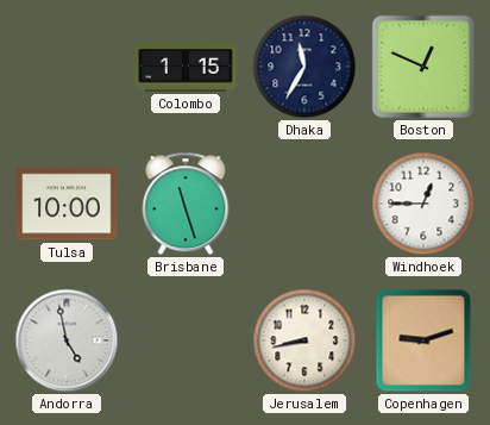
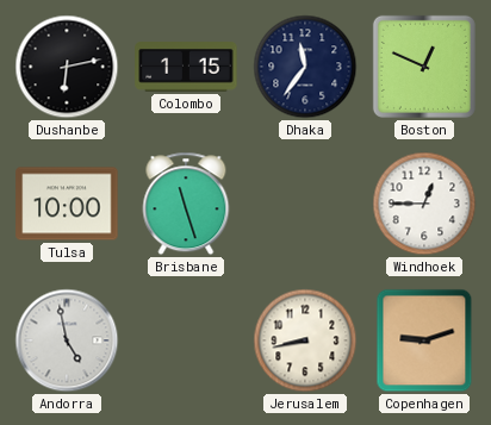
Dushanbe: none -> 6:13
Dhaka: 11:35 -> 11:36
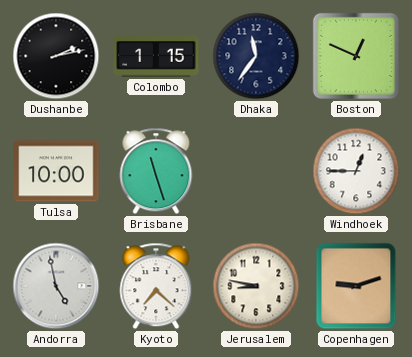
Dushanbe: 6:13 -> 2:13
Kyoto: none -> 7:22
Jerusalem: 8:43 -> 8:47
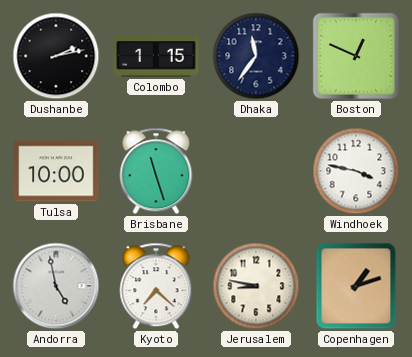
Windhoek: 12:45 -> 3:47
Copenhagen: 9:12 -> 1:12
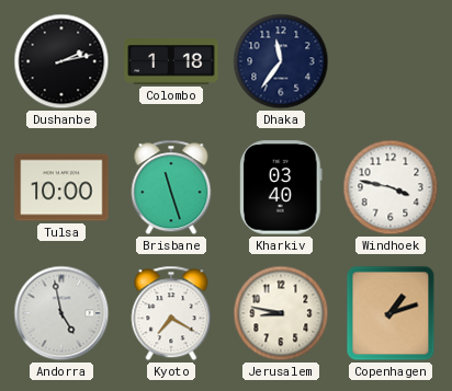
Colombo: 1:15 -> 1:18
Boston: 12:49 -> none
Kharkiv: none -> 03:40
Kyoto: 7:22 -> 7:20
